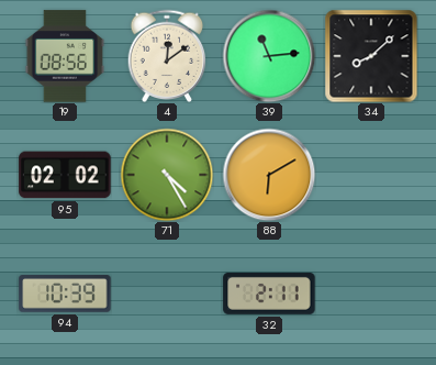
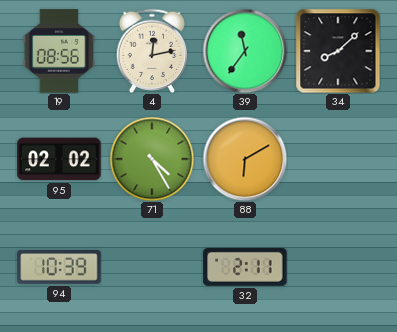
4: 12:09 -> 12:13
39: 11:14 -> 11:36
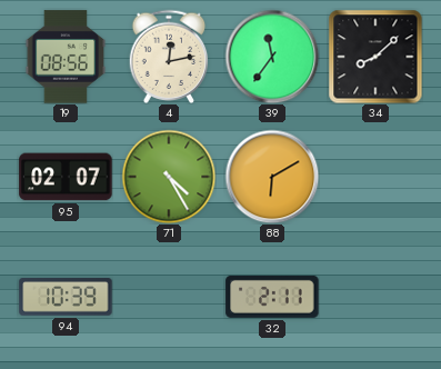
95: 02:02 -> 02:07
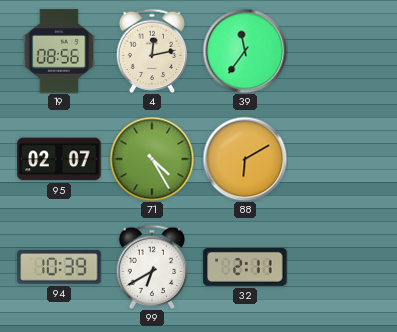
34: 8:08 -> none
99: none -> 6:40
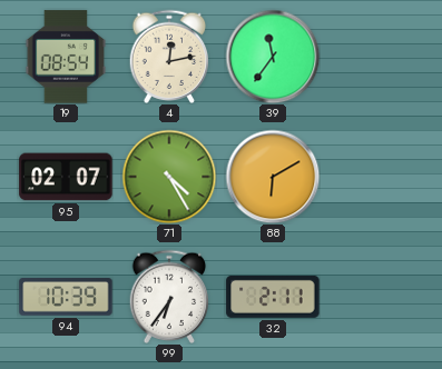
19: 08:56 -> 08:54
99: 6:40 -> 6:36
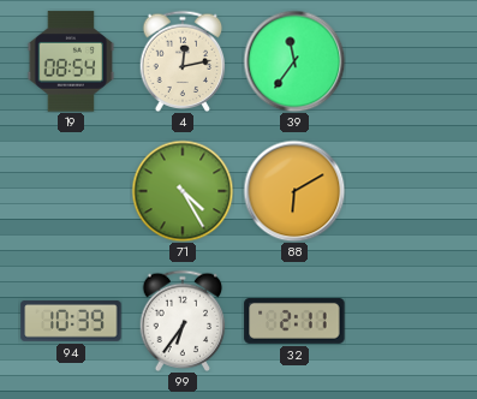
95: 02:07 -> none
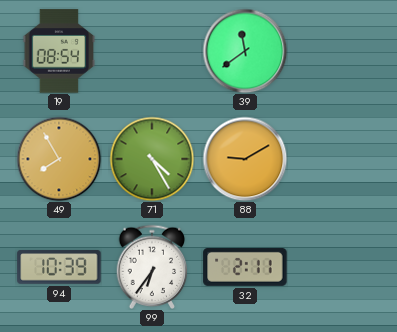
4: 12:13 -> none
39: 11:36 -> 11:39
49: none -> 7:55
88: 6:10 -> 9:10
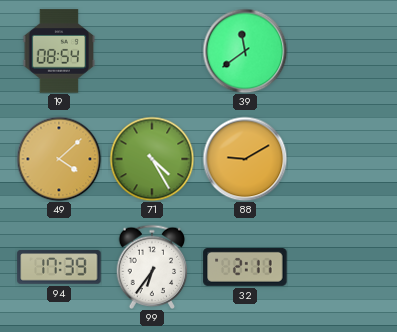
49: 7:55 -> 4:08
94: 10:39 -> 17:39
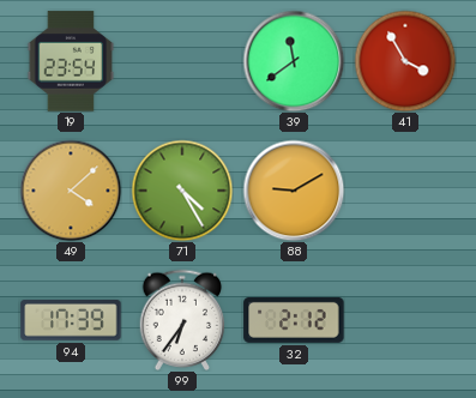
19: 08:54 -> 23:54
41: none -> 3:55
32: 2:11 -> 2:12
